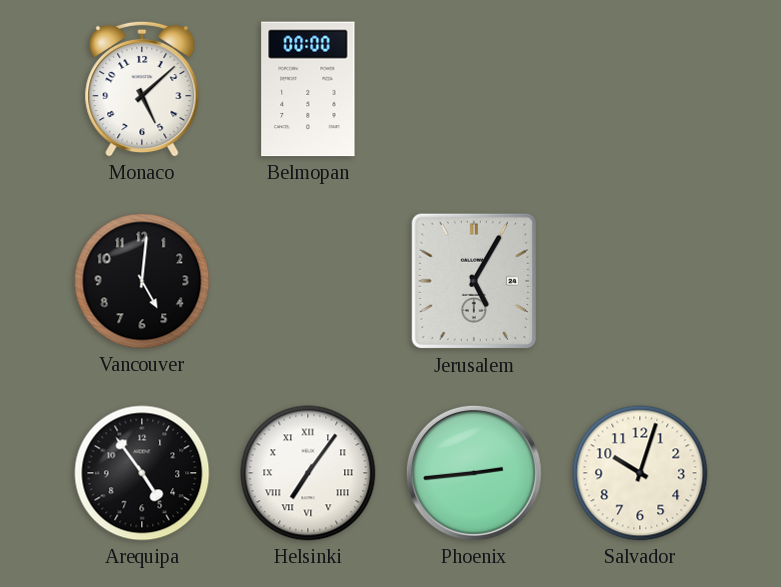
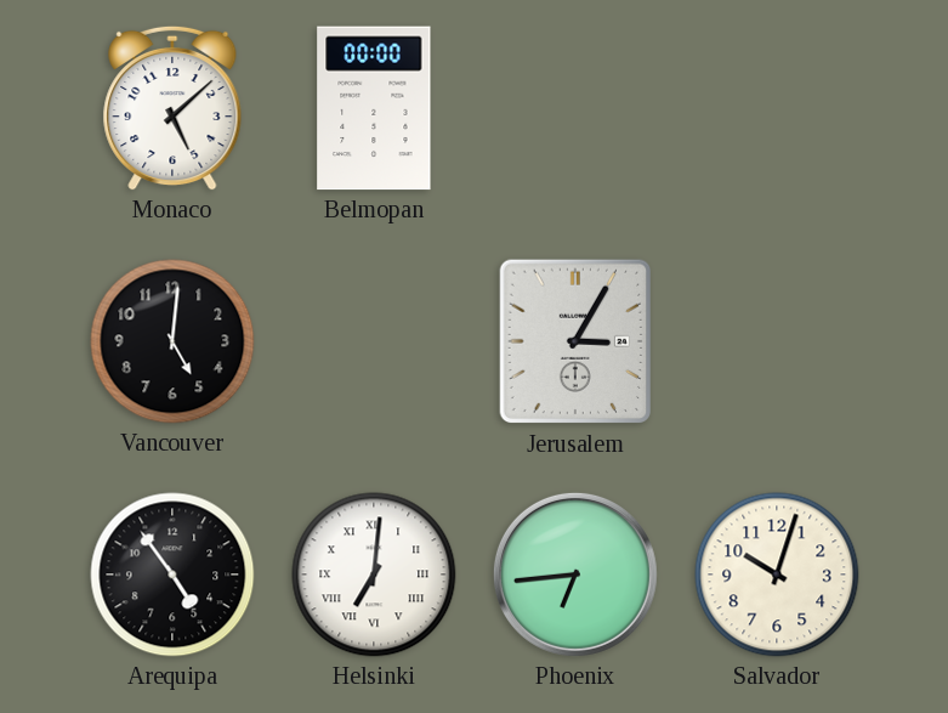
Jerusalem: 5:05 -> 3:05
Helsinki: 7:06 -> 7:01
Phoenix: 2:44 -> 6:44
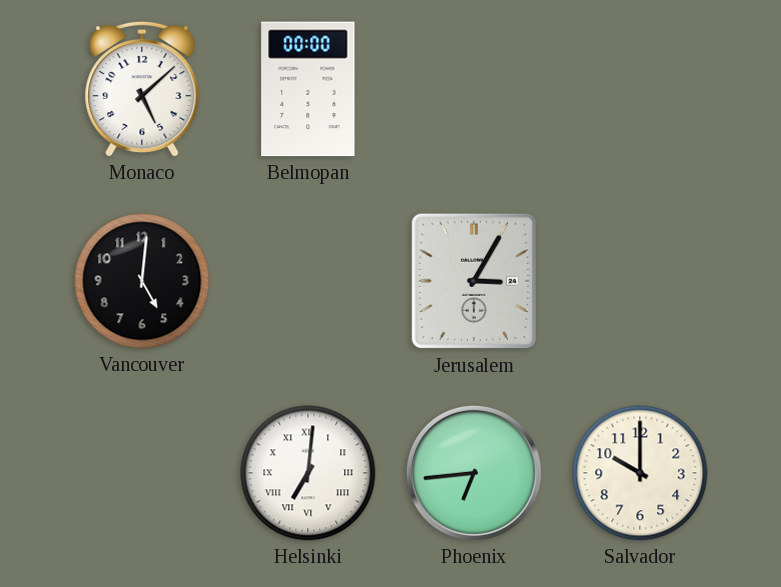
Arequipa: 4:54 -> none
Salvador: 10:03 -> 10:00
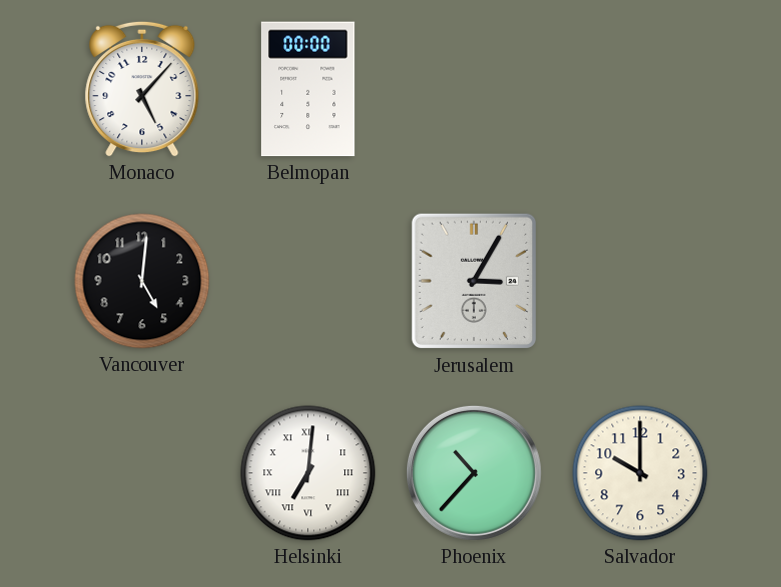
Monaco: 5:08 -> 5:07
Phoenix: 6:44 -> 10:37
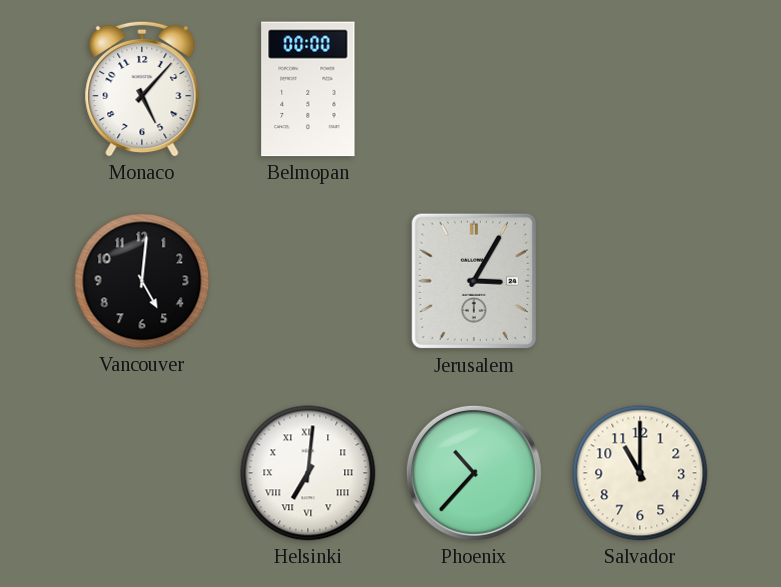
Salvador: 10:00 -> 11:00
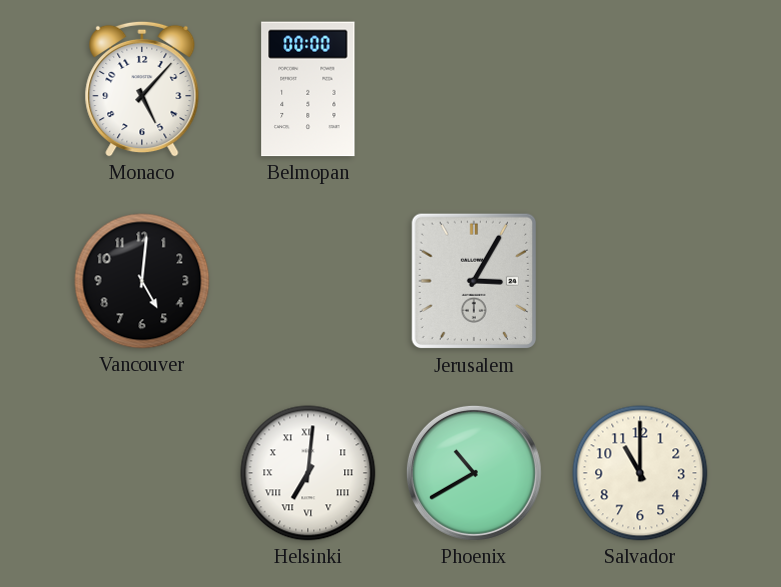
Phoenix: 10:37 -> 10:40
